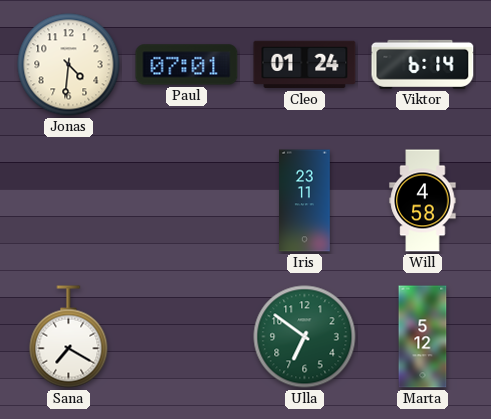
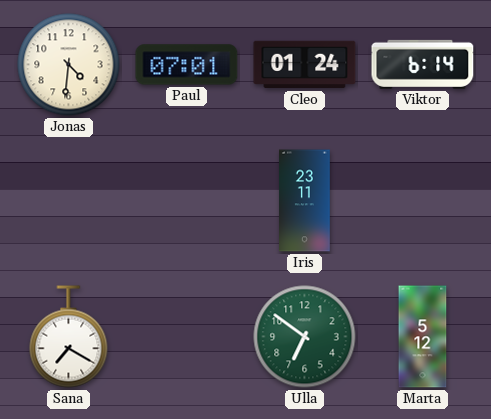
Will: 4:58 -> none
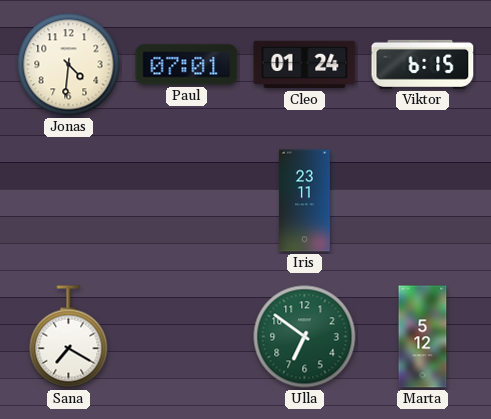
Viktor: 6:14 -> 6:15
